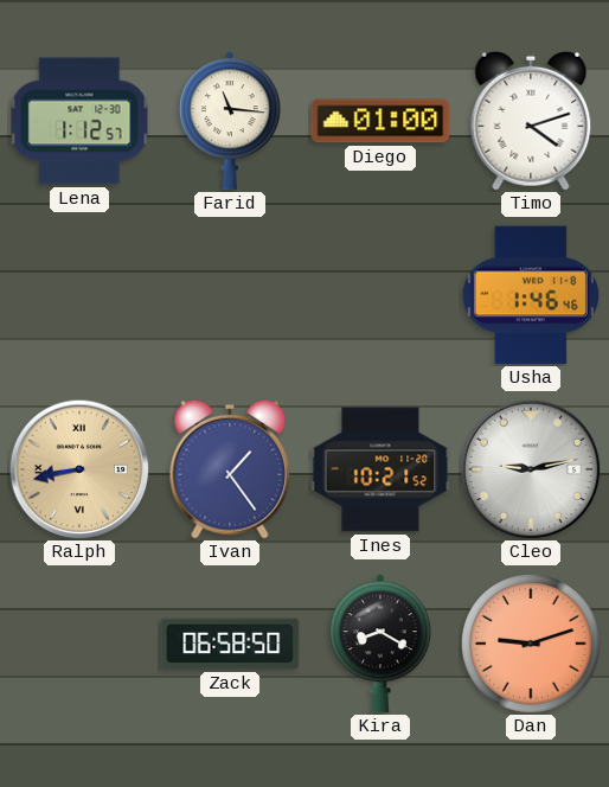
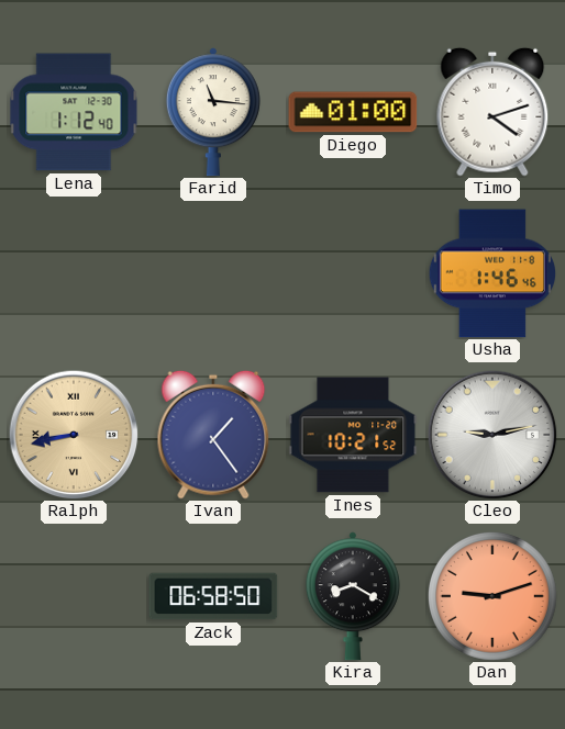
Lena: 1:12:57 -> 1:12:40
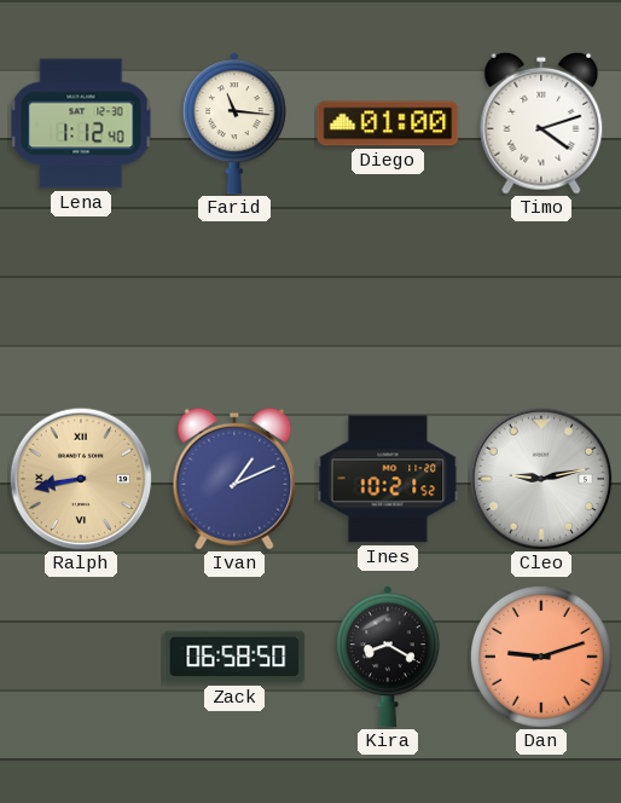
Usha: 1:46 -> none
Ivan: 1:24 -> 1:11
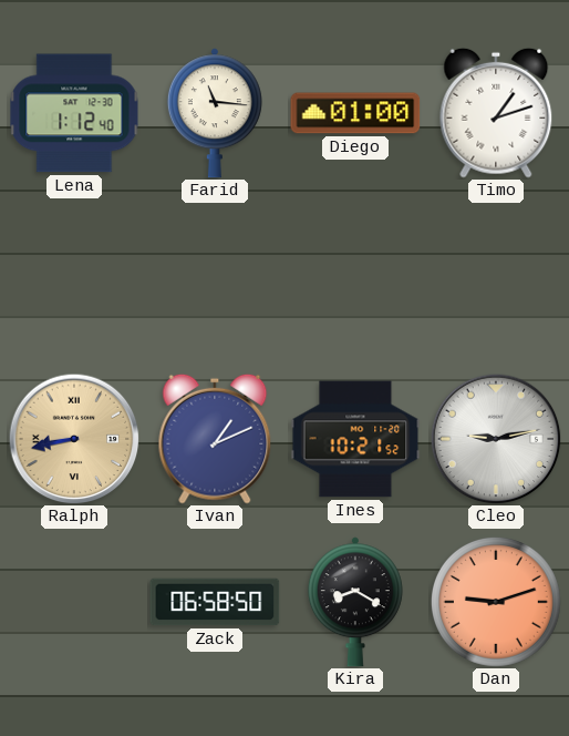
Timo: 4:12 -> 1:12
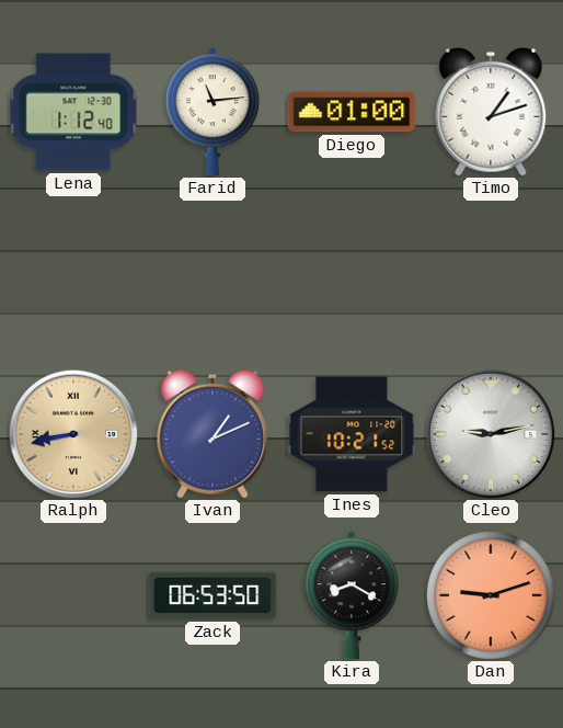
Farid: 11:16 -> 11:14
Zack: 06:58 -> 06:53
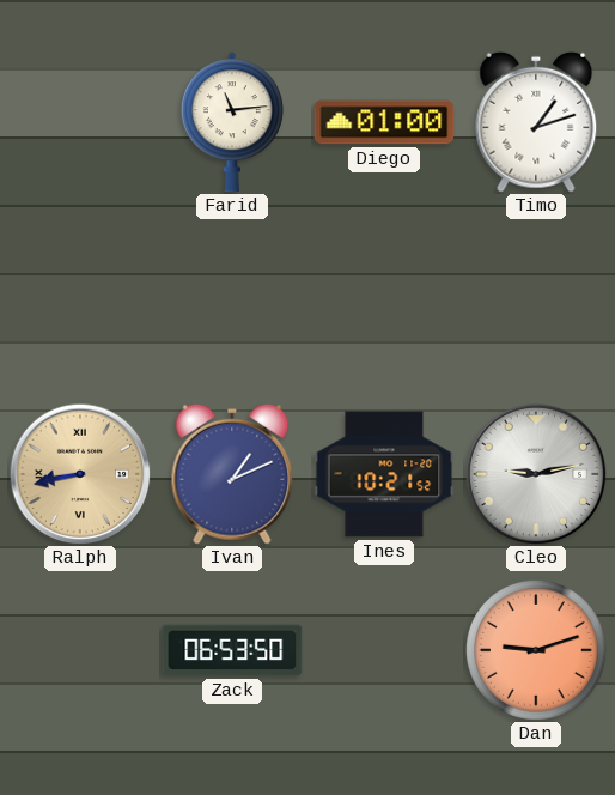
Lena: 1:12 -> none
Kira: 8:20 -> none
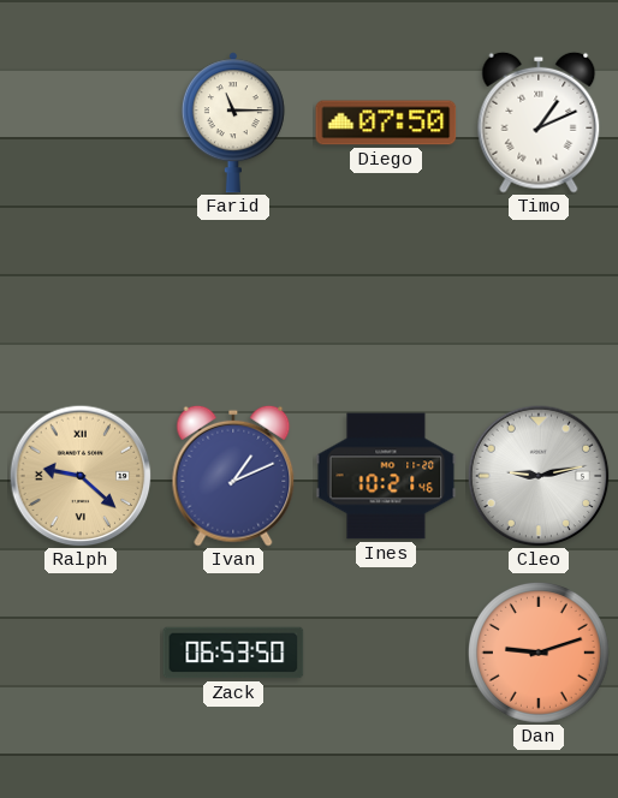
Farid: 11:14 -> 11:15
Diego: 01:00 -> 07:50
Timo: 1:12 -> 1:11
Ralph: 8:43 -> 9:22
Ines: 10:21:52 -> 10:21:46
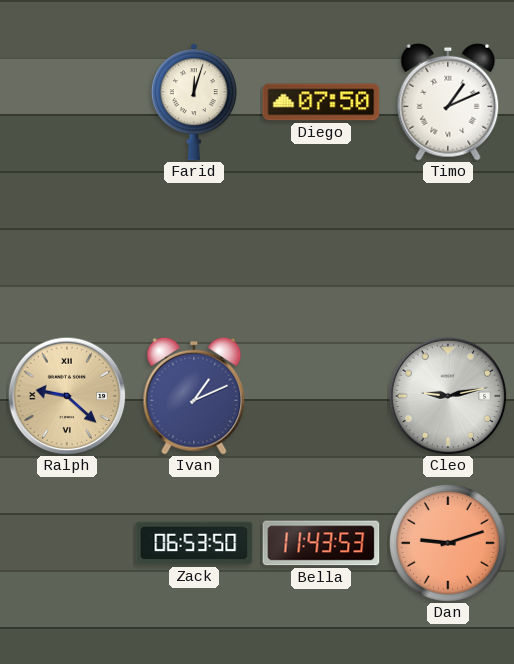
Farid: 11:15 -> 12:03
Ines: 10:21 -> none
Bella: none -> 11:43
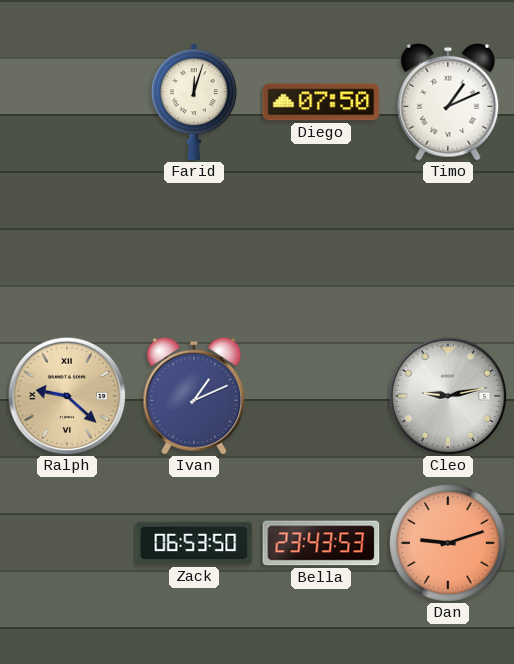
Bella: 11:43 -> 23:43
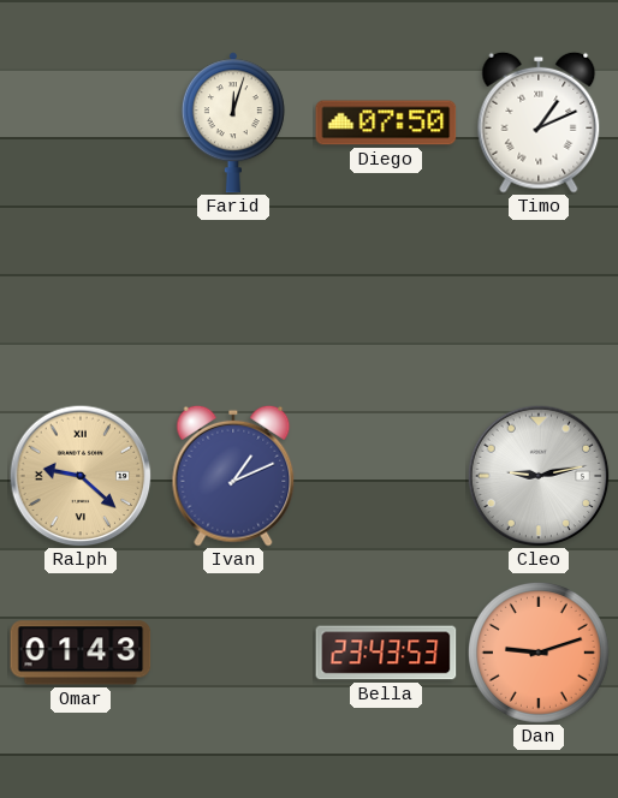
Omar: none -> 01:43
Zack: 06:53 -> none
